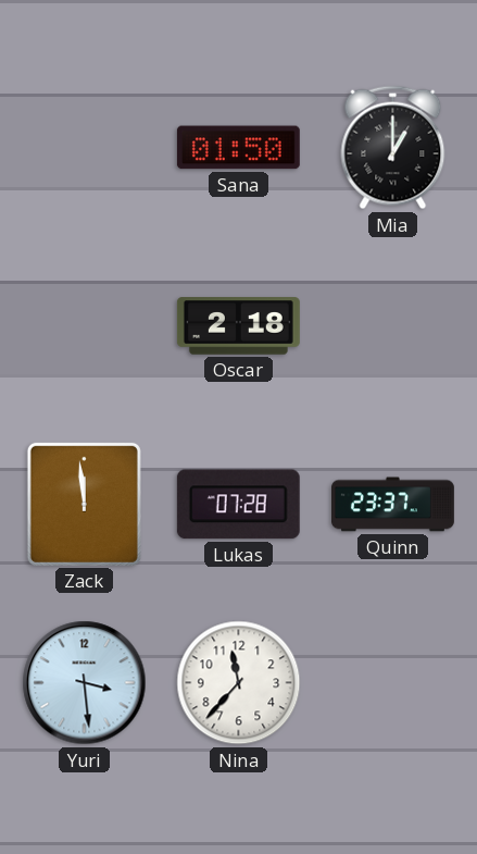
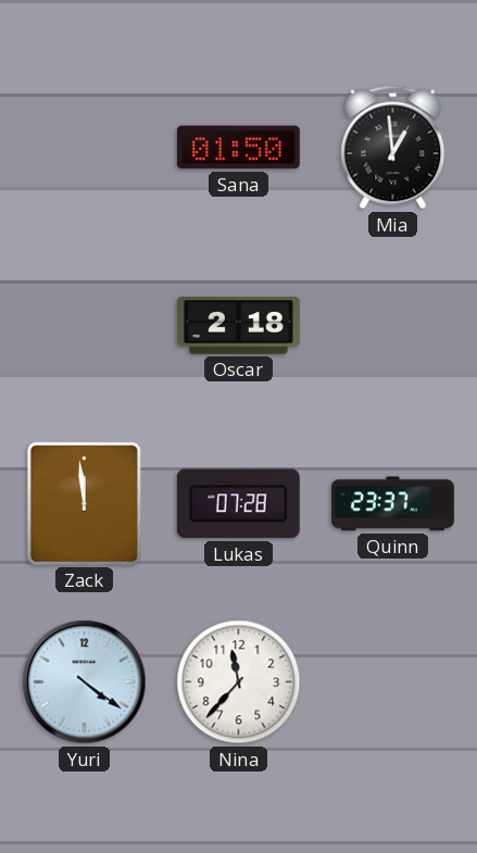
Mia: 1:00 -> 12:59
Yuri: 3:29 -> 4:21
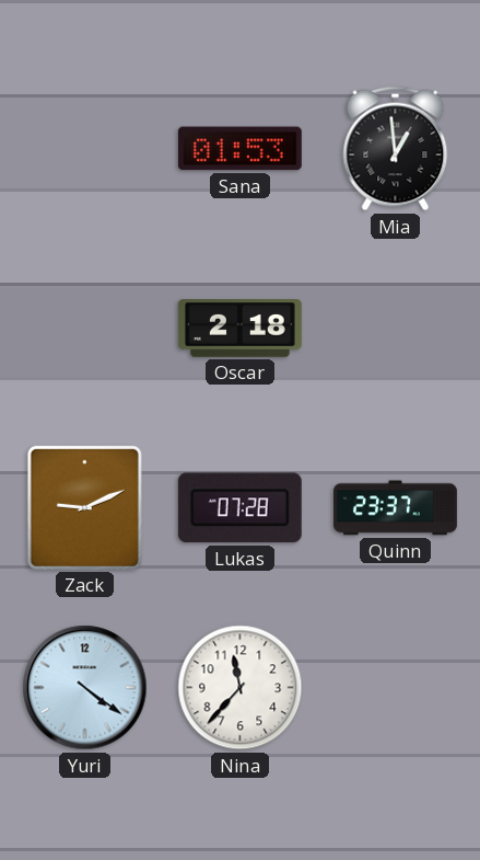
Sana: 01:50 -> 01:53
Zack: 11:59 -> 9:11
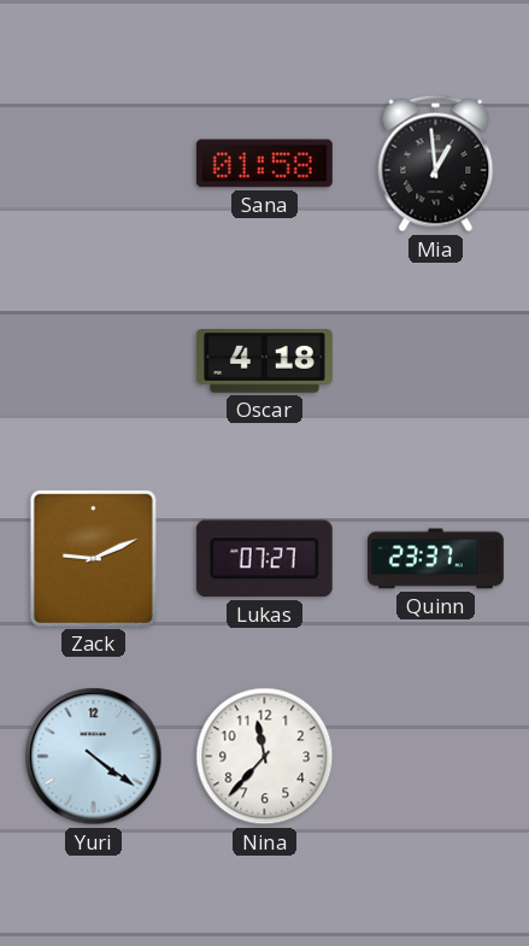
Sana: 01:53 -> 01:58
Oscar: 2:18 -> 4:18
Lukas: 07:28 -> 07:27
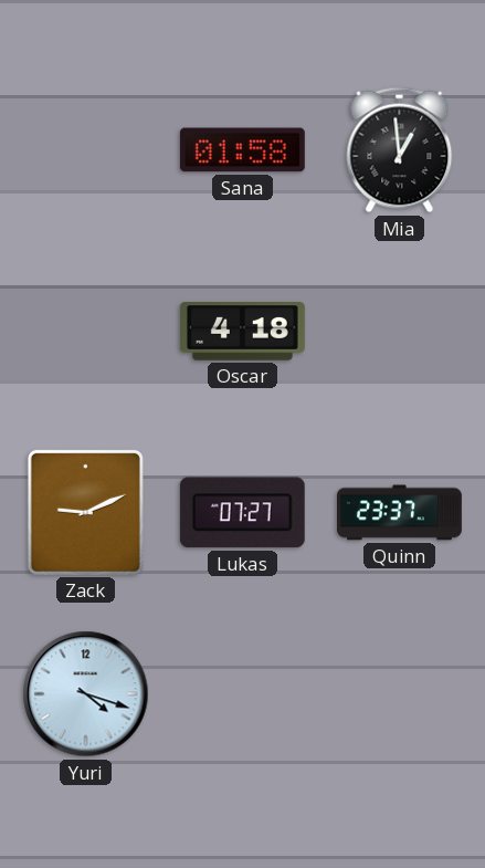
Yuri: 4:21 -> 4:18
Nina: 11:37 -> none
